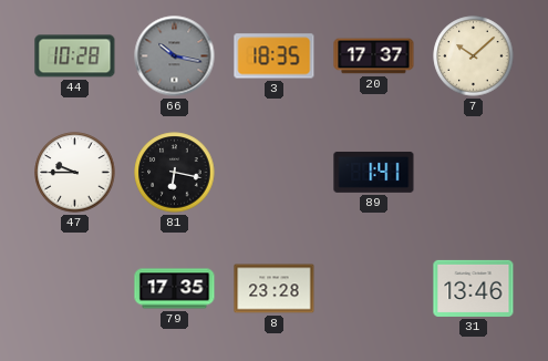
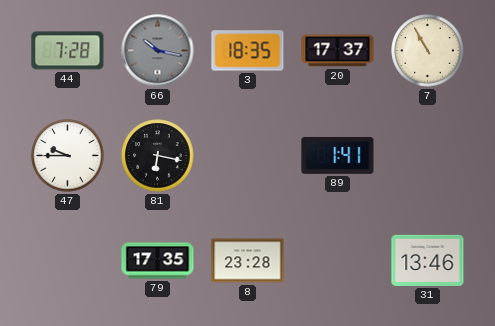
44: 10:28 -> 7:28
7: 10:08 -> 10:55
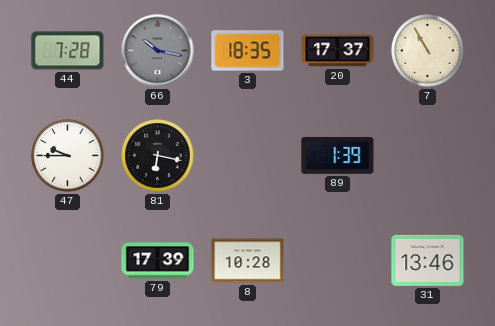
89: 1:41 -> 1:39
79: 17:35 -> 17:39
8: 23:28 -> 10:28
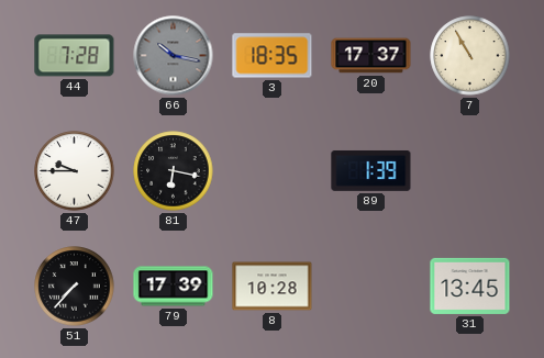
51: none -> 7:37
31: 13:46 -> 13:45
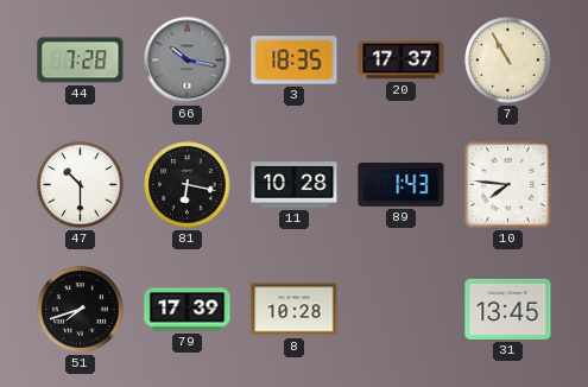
47: 9:45 -> 10:30
11: none -> 10:28
89: 1:39 -> 1:43
10: none -> 7:46
51: 7:37 -> 7:42
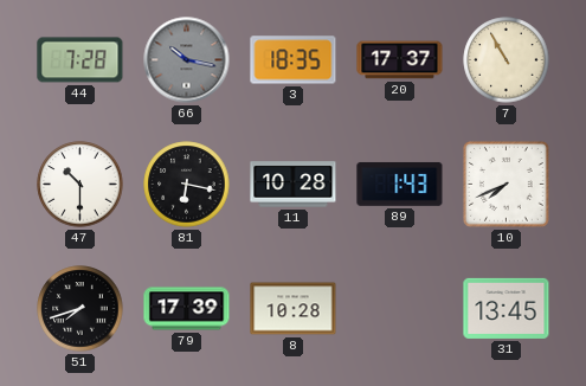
10: 7:46 -> 7:41
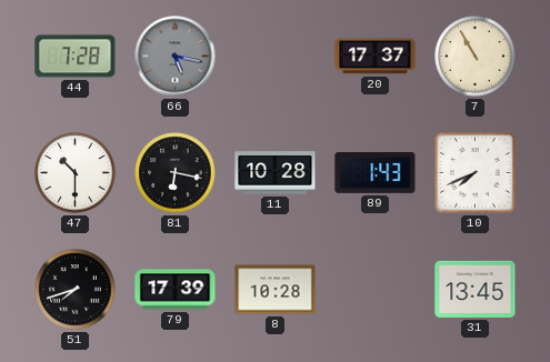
66: 10:17 -> 5:17
3: 18:35 -> none
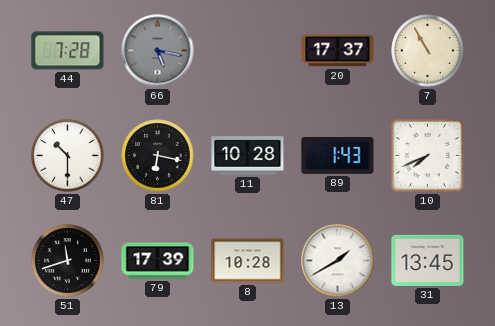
51: 7:42 -> 11:42
13: none -> 1:40
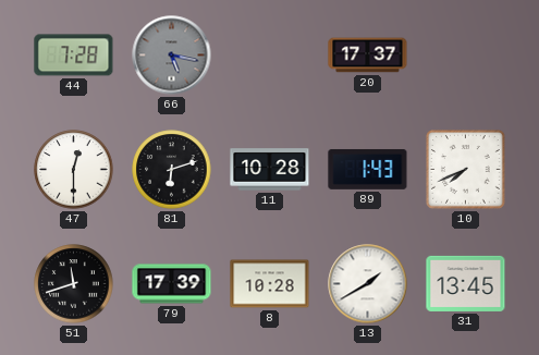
7: 10:55 -> none
47: 10:30 -> 12:30
81: 6:17 -> 6:12
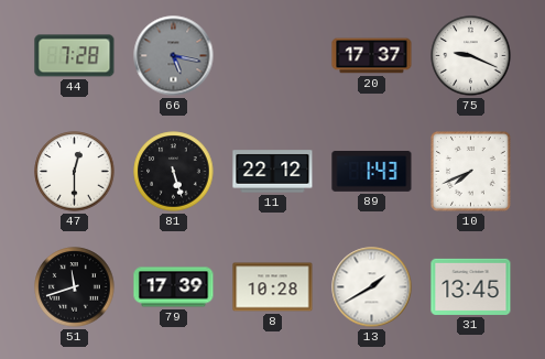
75: none -> 9:19
81: 6:12 -> 5:27
11: 10:28 -> 22:12
